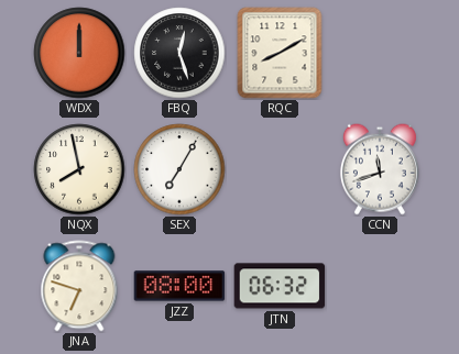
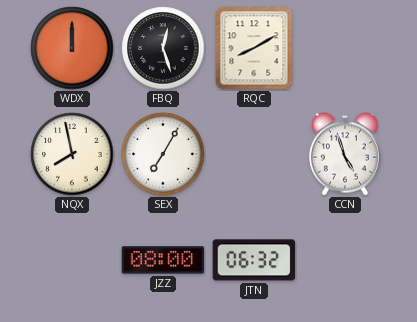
CCN: 11:42 -> 4:57
JNA: 6:48 -> none
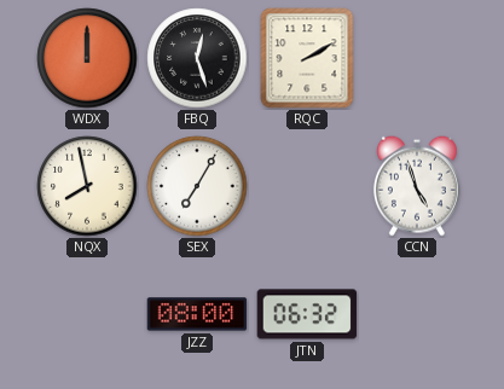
RQC: 8:10 -> 2:10
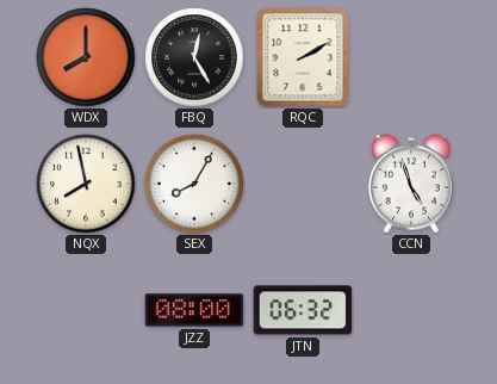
WDX: 12:00 -> 8:00
FBQ: 12:27 -> 12:25
SEX: 7:05 -> 8:05
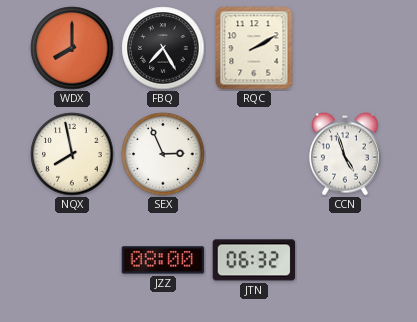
FBQ: 12:25 -> 7:25
SEX: 8:05 -> 2:56
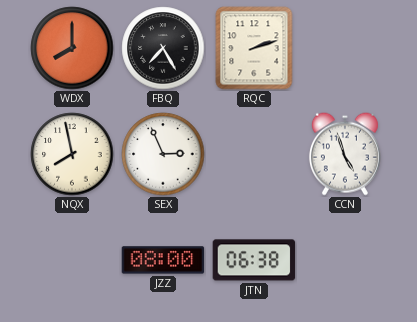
RQC: 2:10 -> 2:12
JTN: 06:32 -> 06:38
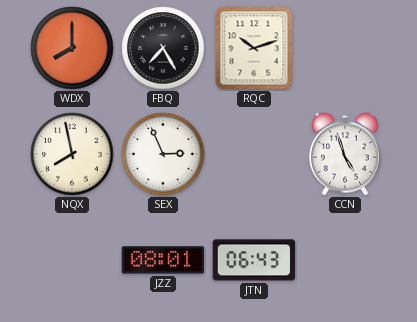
RQC: 2:12 -> 10:12
JZZ: 08:00 -> 08:01
JTN: 06:38 -> 06:43
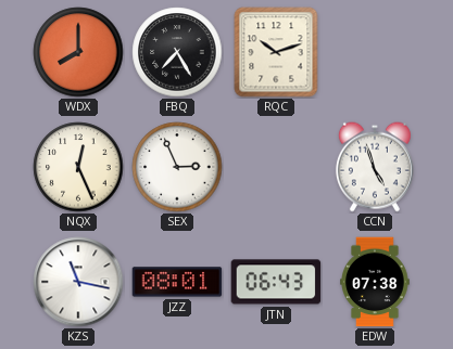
NQX: 7:58 -> 12:26
KZS: none -> 11:17
EDW: none -> 07:38
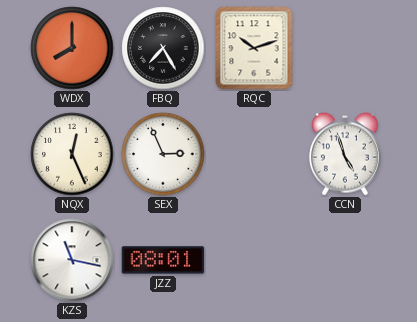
JTN: 06:43 -> none
EDW: 07:38 -> none
